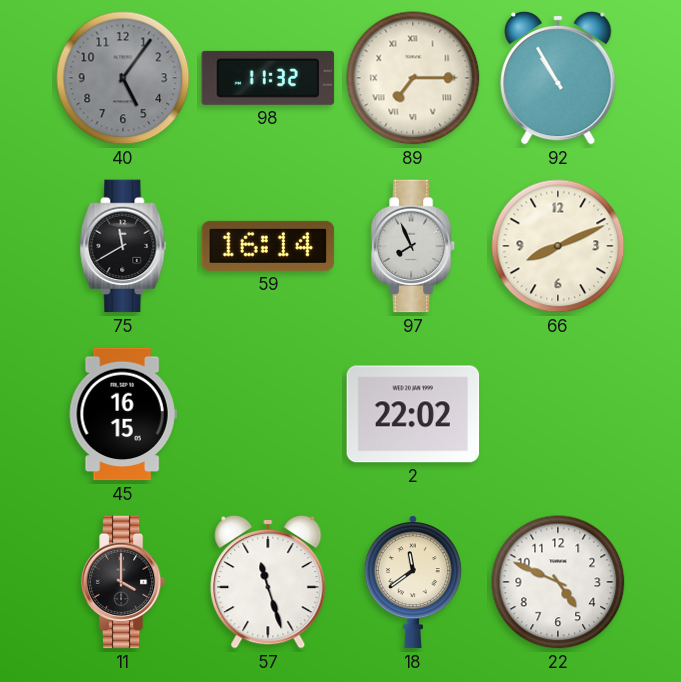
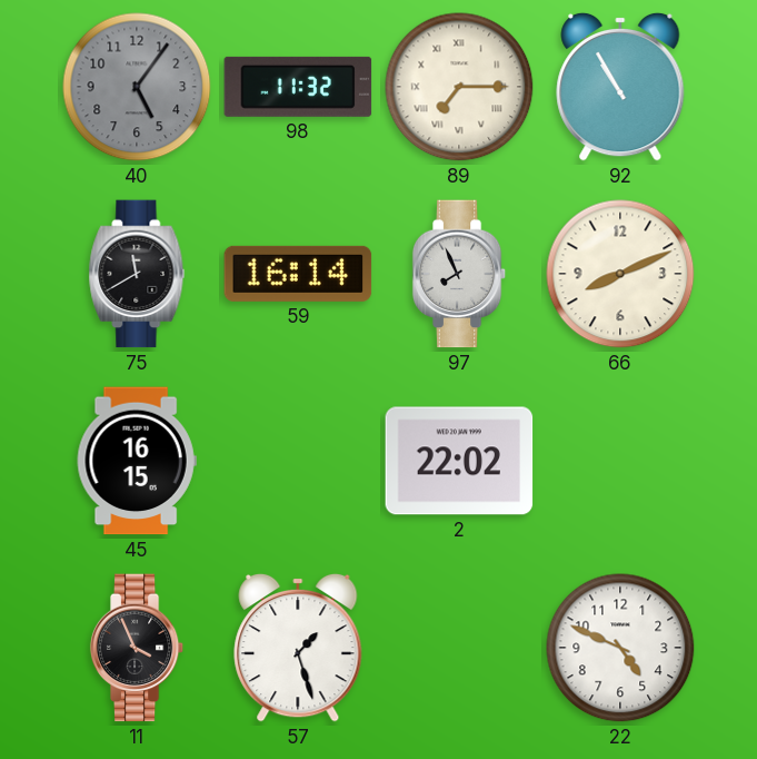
11: 4:00 -> 3:56
57: 11:27 -> 1:27
18: 11:39 -> none
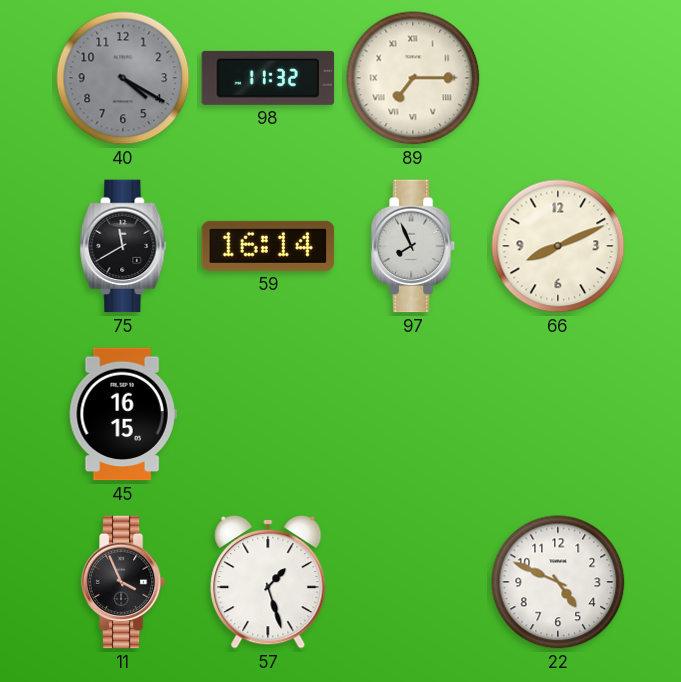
40: 5:06 -> 4:20
92: 10:55 -> none
2: 22:02 -> none
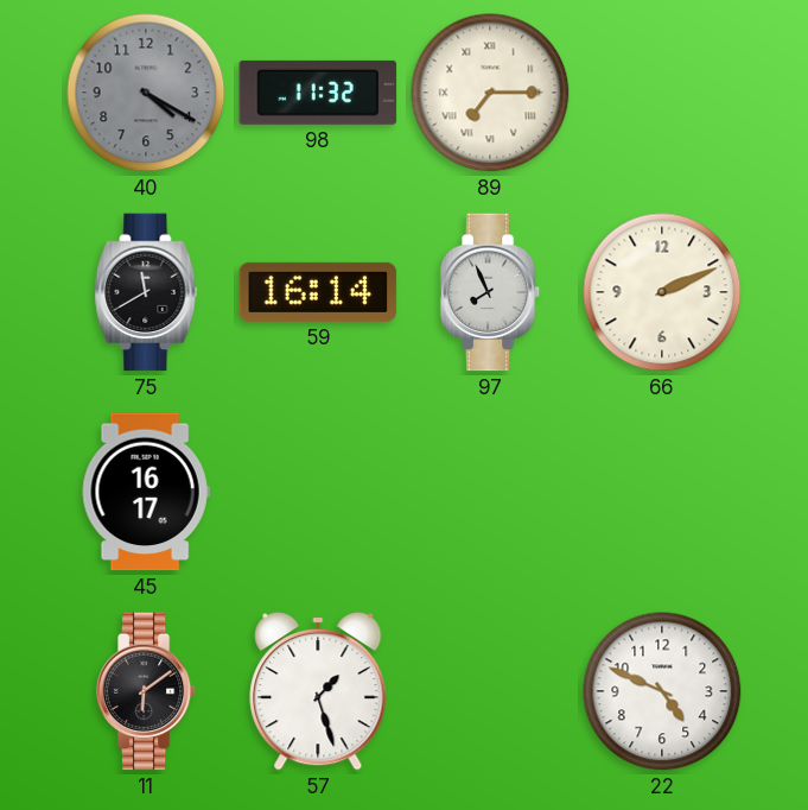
66: 8:11 -> 2:11
45: 16:15 -> 16:17
11: 3:56 -> 6:09
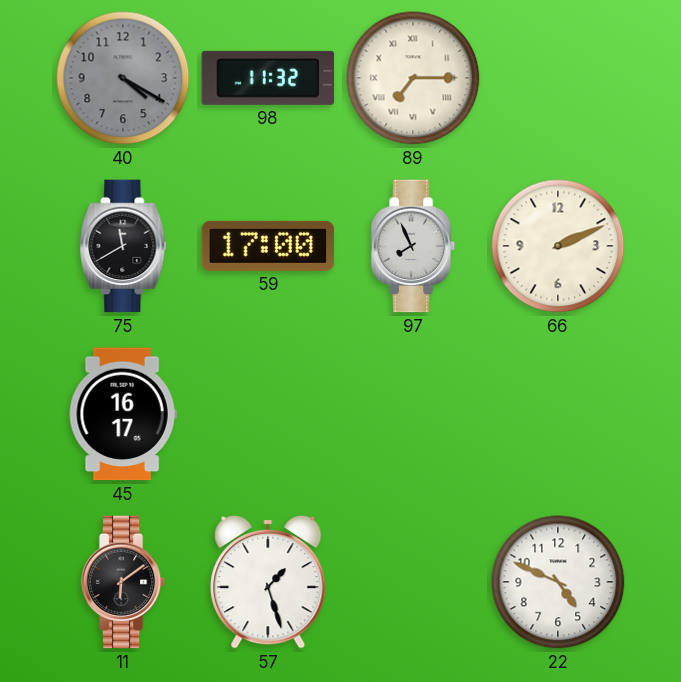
59: 16:14 -> 17:00
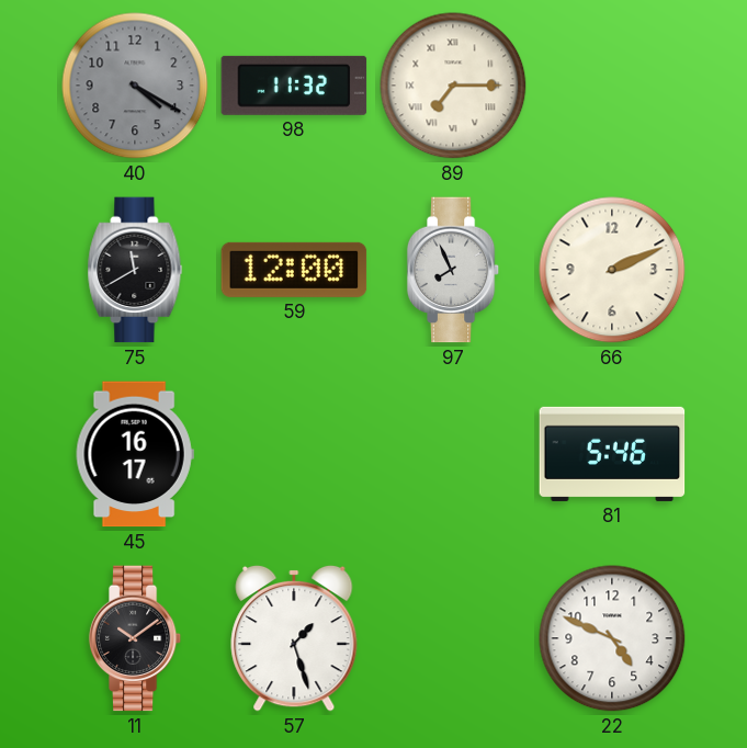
59: 17:00 -> 12:00
81: none -> 5:46
11: 6:09 -> 10:09
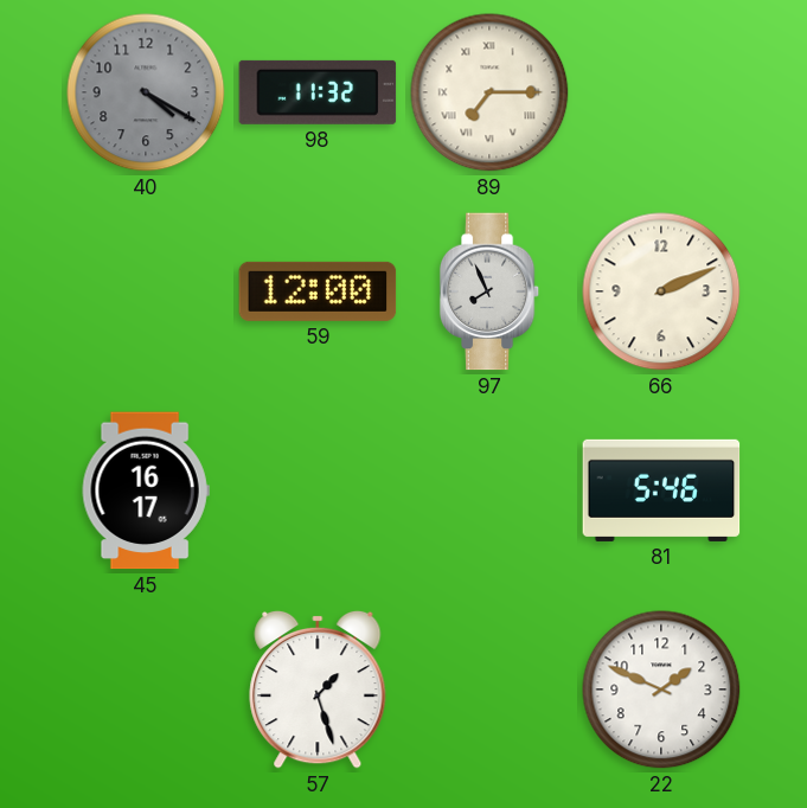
75: 11:40 -> none
11: 10:09 -> none
22: 4:49 -> 1:49
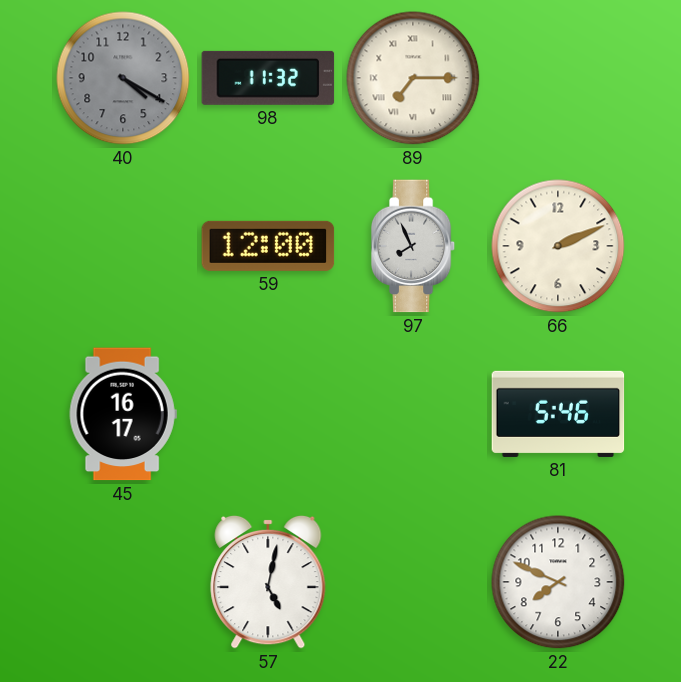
57: 1:27 -> 5:02
22: 1:49 -> 7:49
